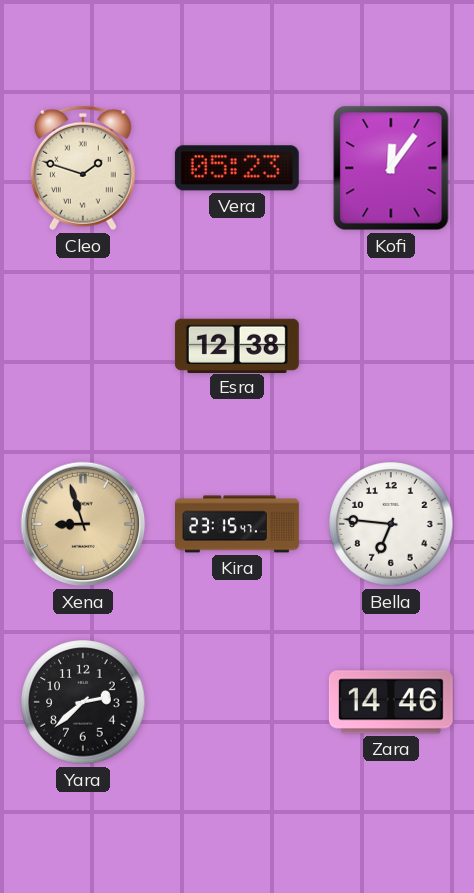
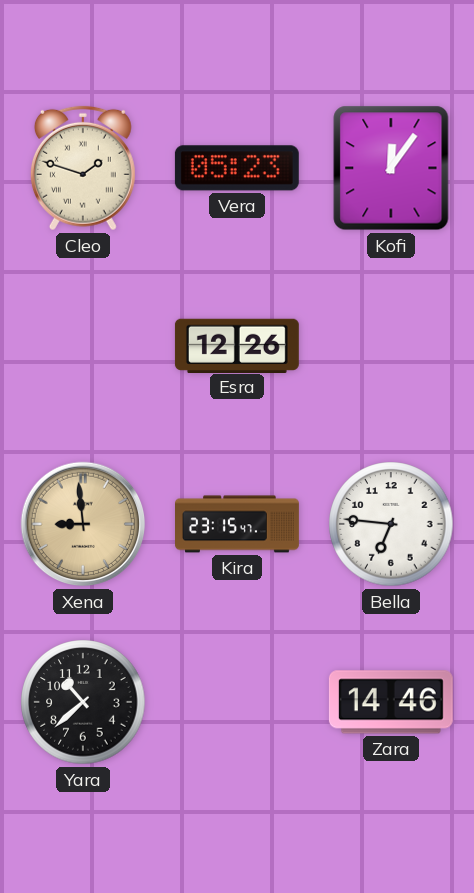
Esra: 12:38 -> 12:26
Xena: 8:57 -> 8:59
Yara: 2:38 -> 10:38
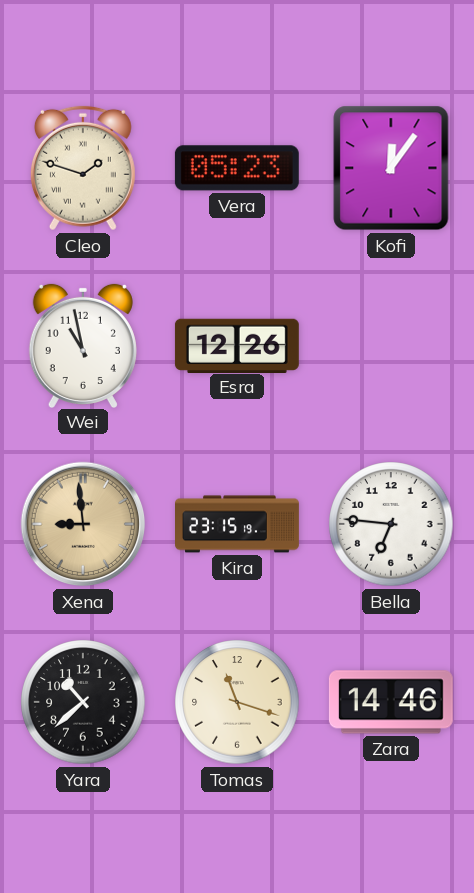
Wei: none -> 10:58
Kira: 23:15:47 -> 23:15:19
Tomas: none -> 11:18
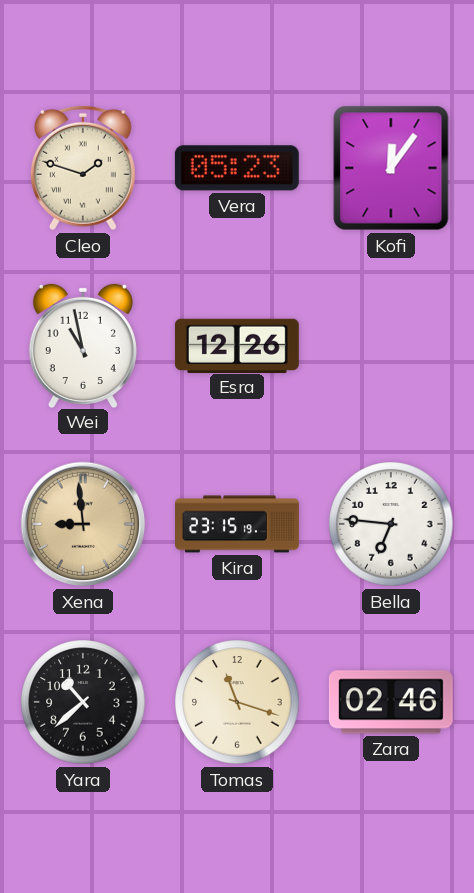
Zara: 14:46 -> 02:46
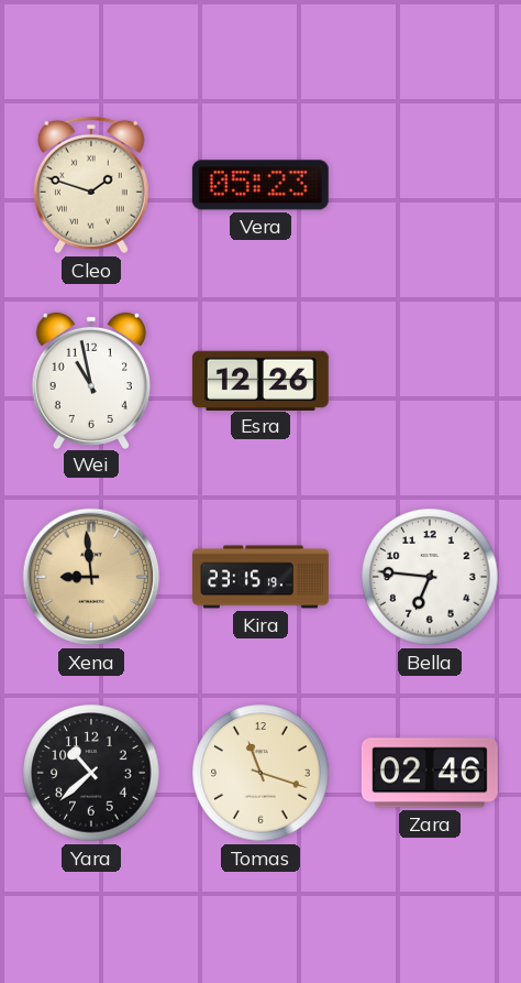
Kofi: 12:06 -> none
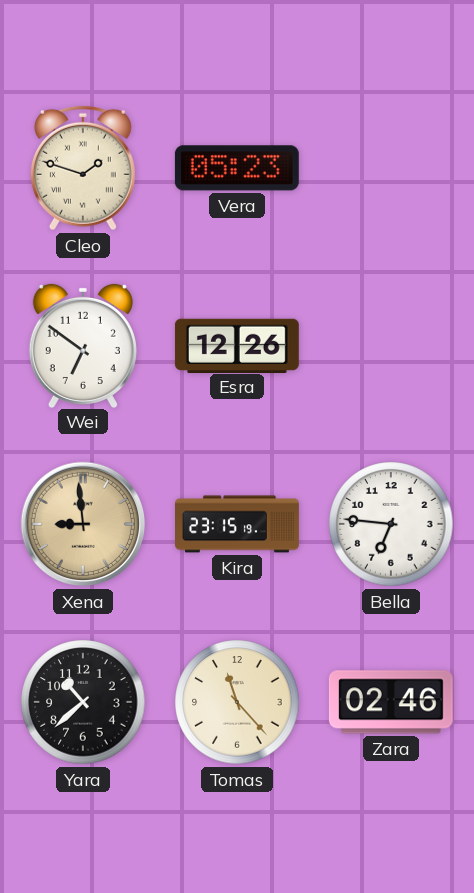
Wei: 10:58 -> 6:51
Tomas: 11:18 -> 11:23
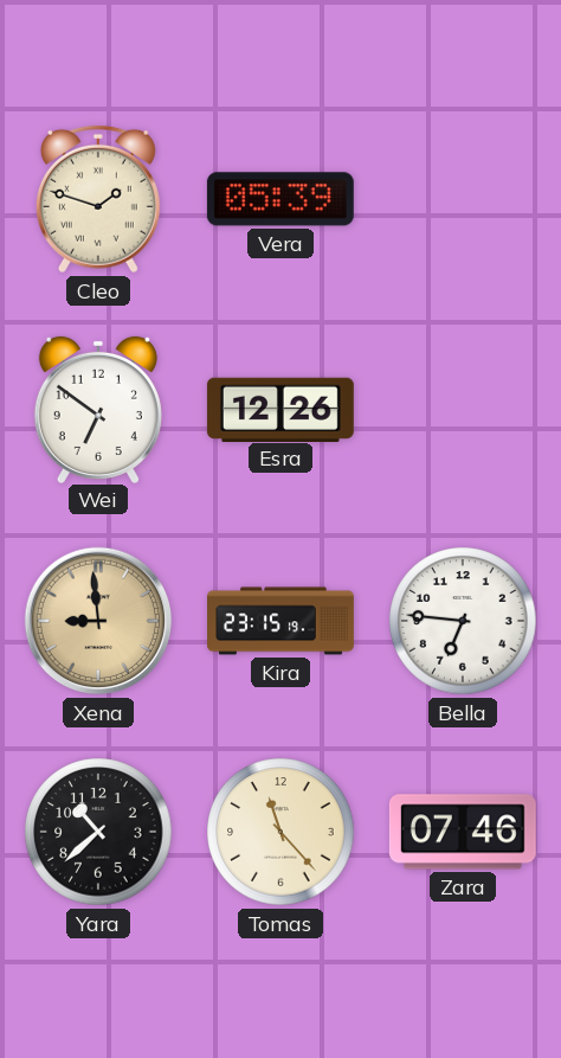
Vera: 05:23 -> 05:39
Zara: 02:46 -> 07:46
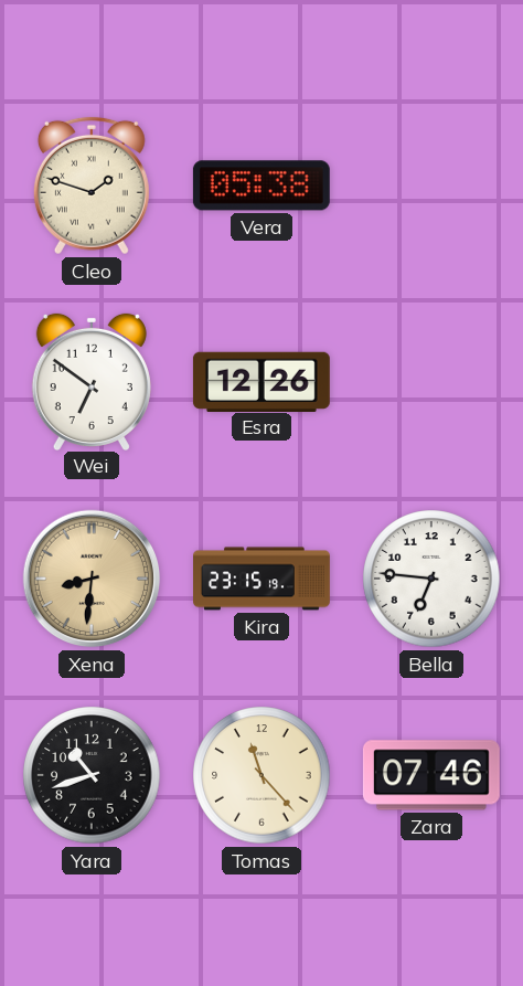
Vera: 05:39 -> 05:38
Xena: 8:59 -> 8:31
Yara: 10:38 -> 10:42
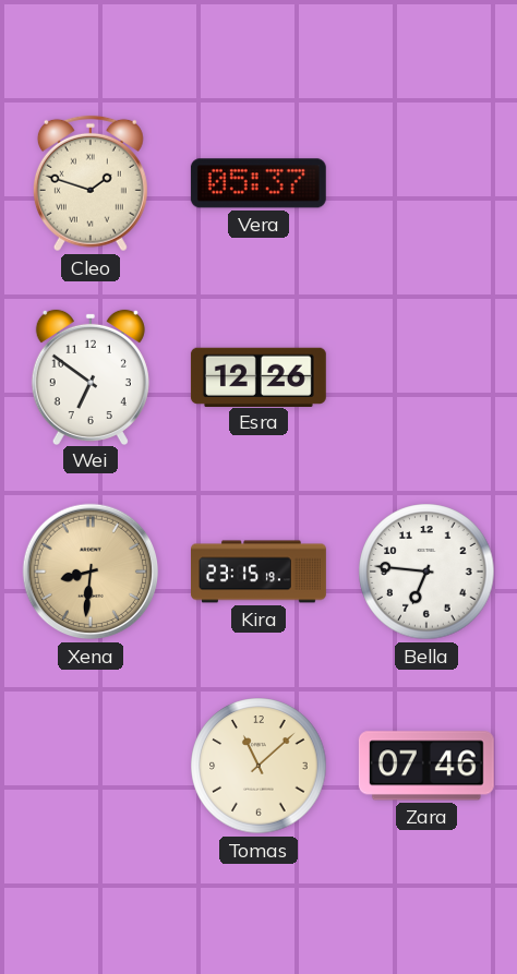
Vera: 05:38 -> 05:37
Yara: 10:42 -> none
Tomas: 11:23 -> 11:08
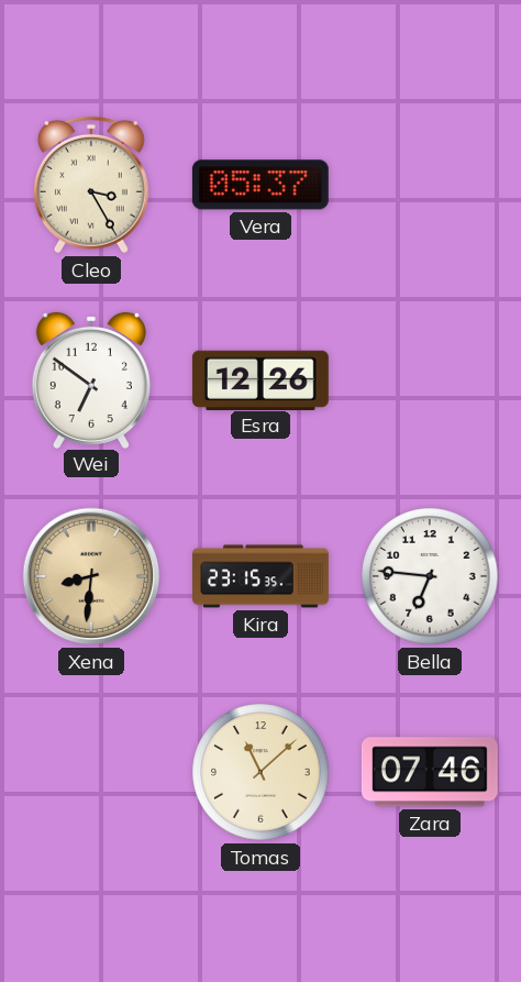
Cleo: 1:48 -> 3:25
Kira: 23:15:19 -> 23:15:35
